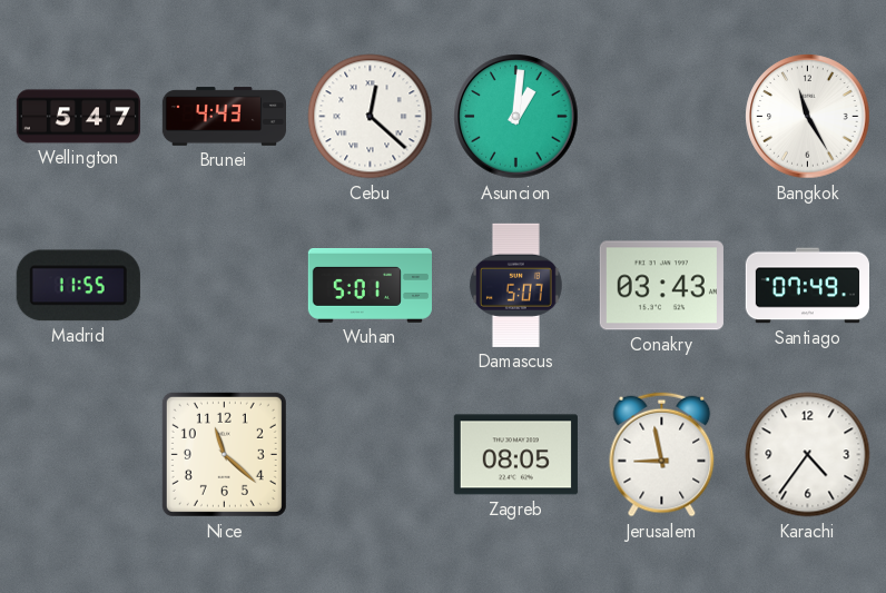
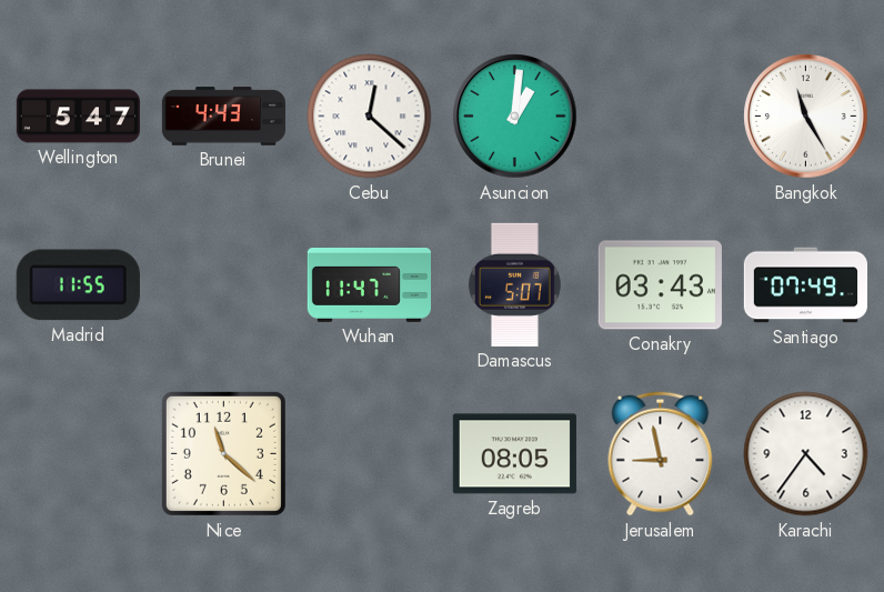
Wuhan: 5:01 -> 11:47
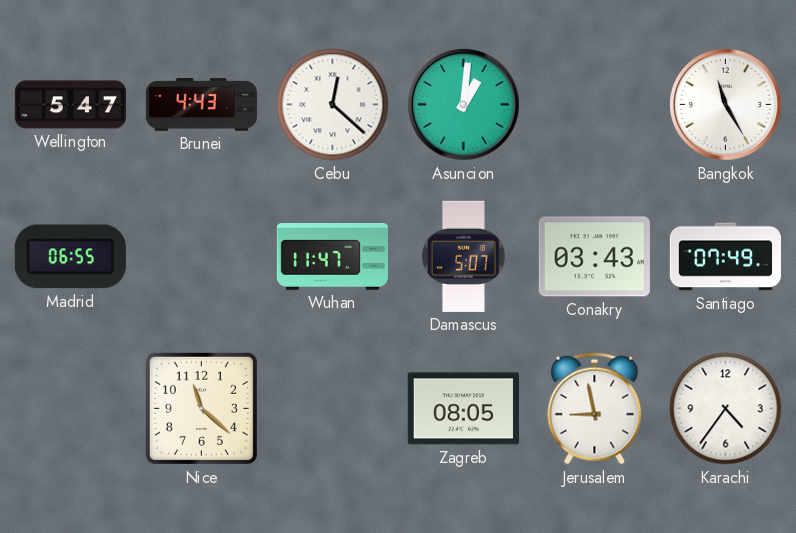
Madrid: 11:55 -> 06:55
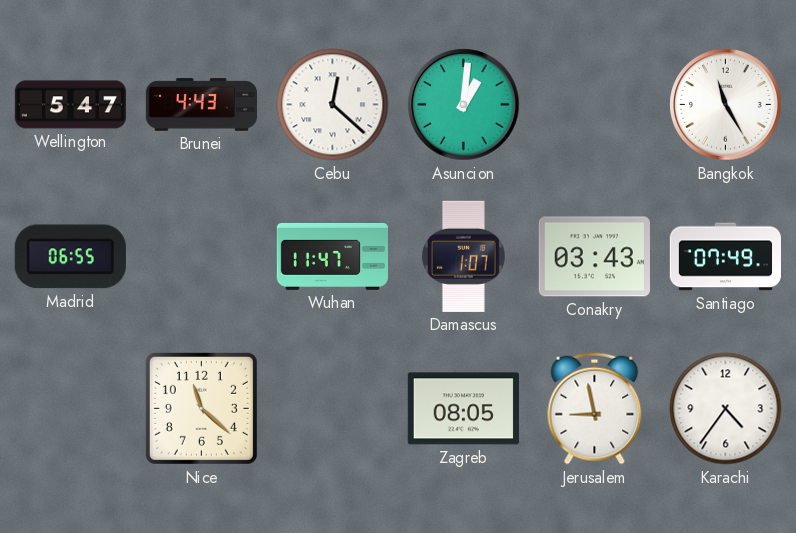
Damascus: 5:07 -> 1:07
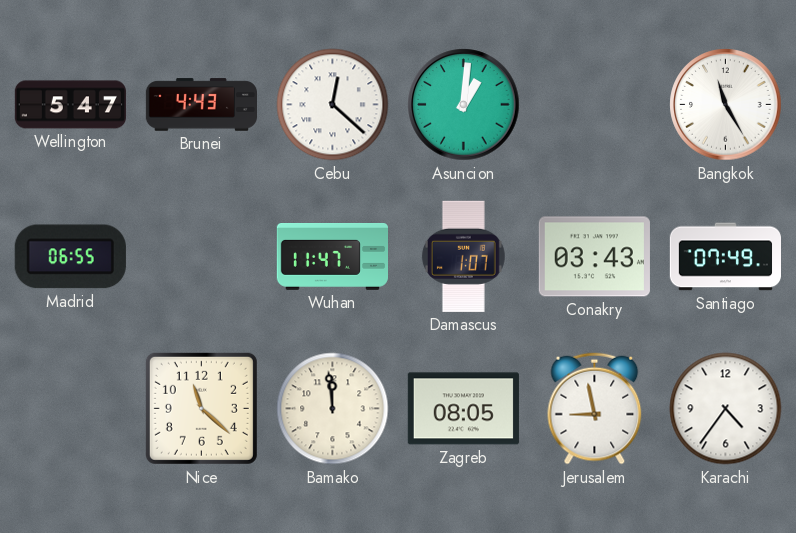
Bamako: none -> 11:59
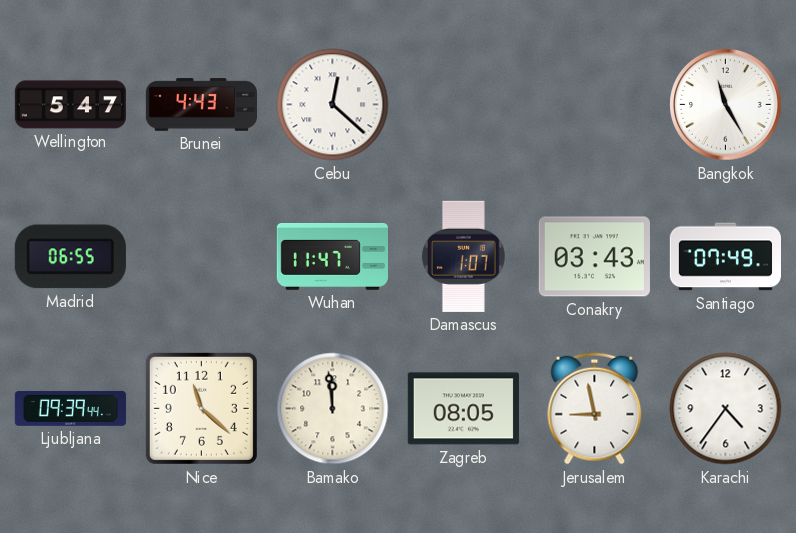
Asuncion: 1:01 -> none
Ljubljana: none -> 09:39
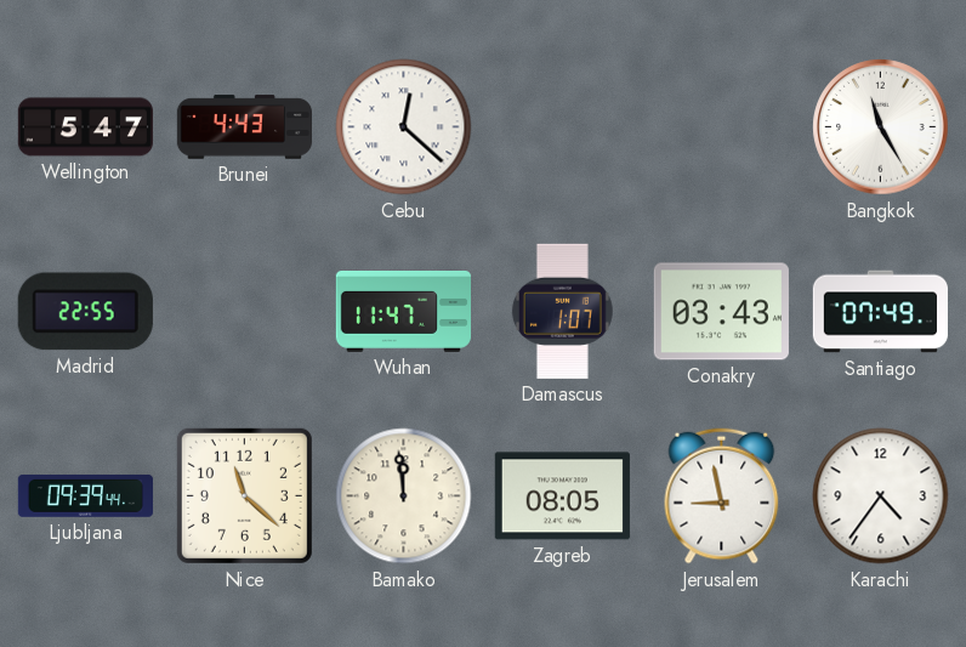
Madrid: 06:55 -> 22:55
